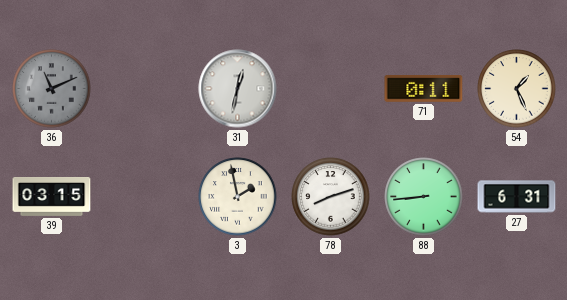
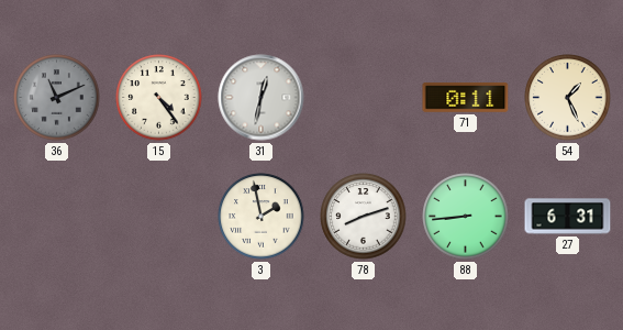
15: none -> 4:24
39: 03:15 -> none
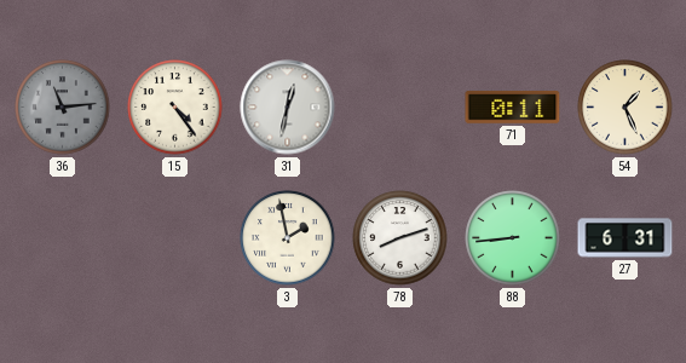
36: 11:11 -> 11:14
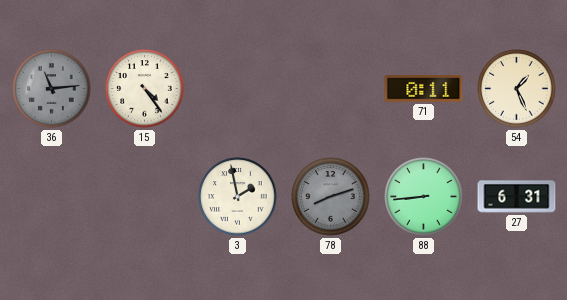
31: 12:32 -> none
78 dial: white -> grey
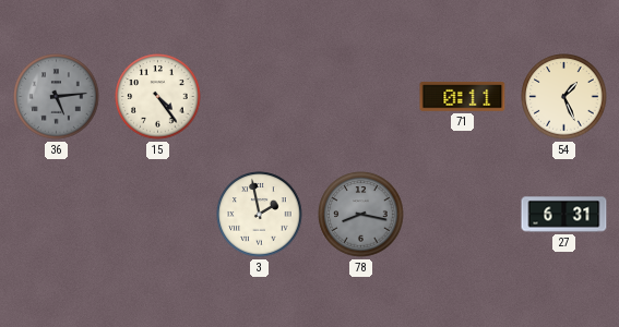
36: 11:14 -> 5:14
78: 8:12 -> 8:17
88: 8:44 -> none
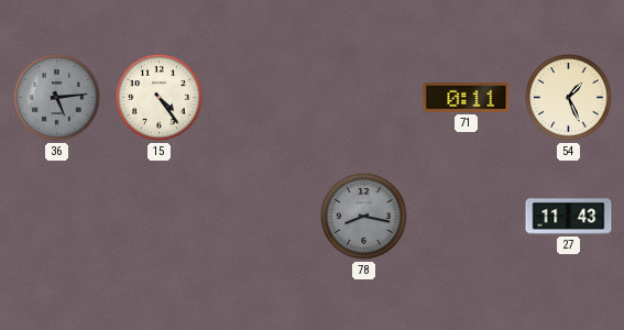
3: 1:58 -> none
27: 6:31 -> 11:43
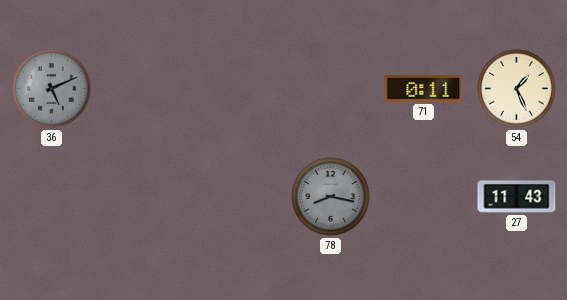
36: 5:14 -> 5:11
15: 4:24 -> none
